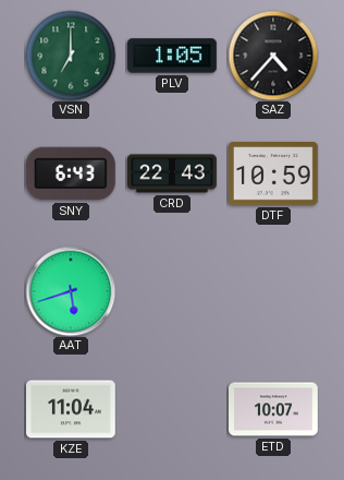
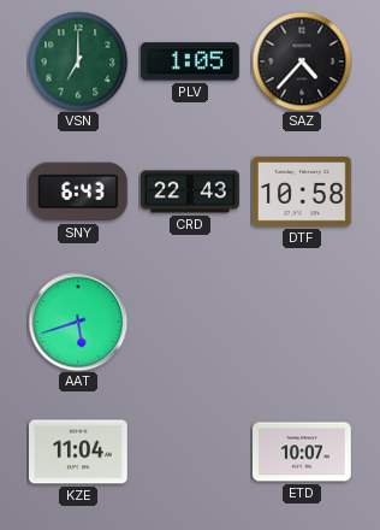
DTF: 10:59 -> 10:58
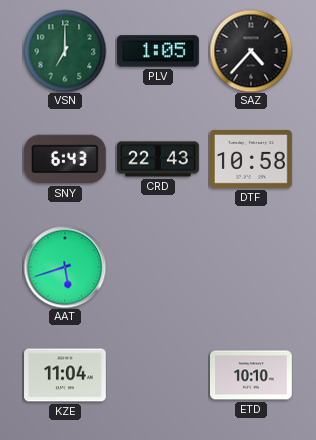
ETD: 10:07 -> 10:10
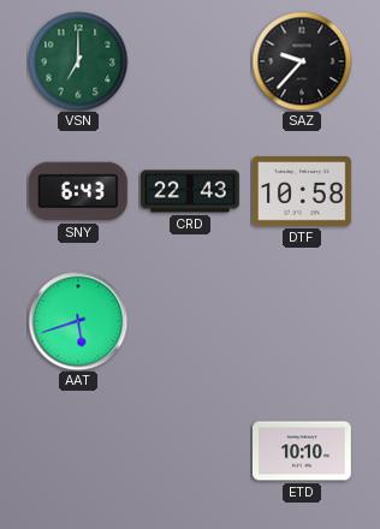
PLV: 1:05 -> none
SAZ: 4:37 -> 9:37
KZE: 11:04 -> none
